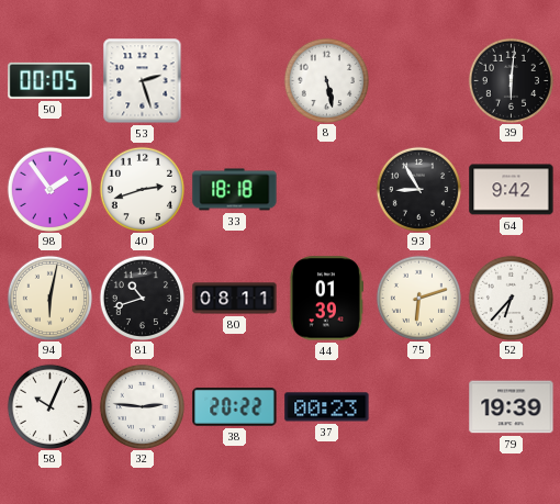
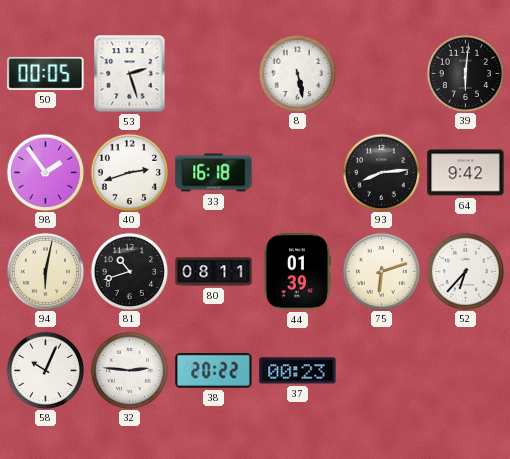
33: 18:18 -> 16:18
93: 8:55 -> 8:14
79: 19:39 -> none
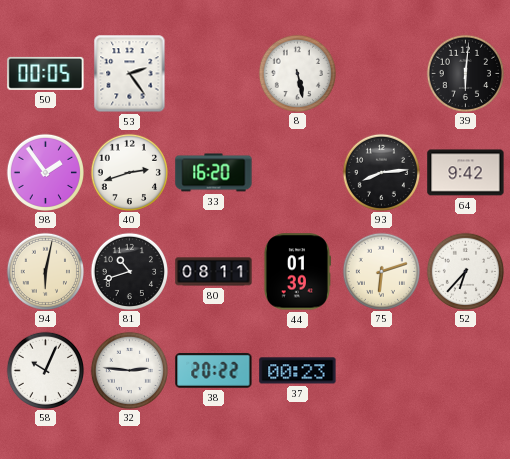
53: 2:27 -> 2:24
33: 16:18 -> 16:20
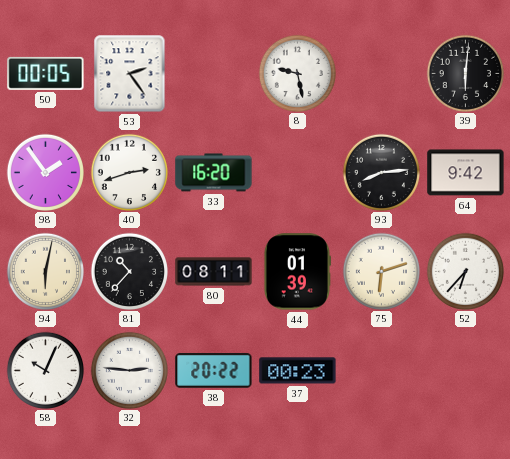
8: 5:28 -> 9:28
81: 10:42 -> 10:37
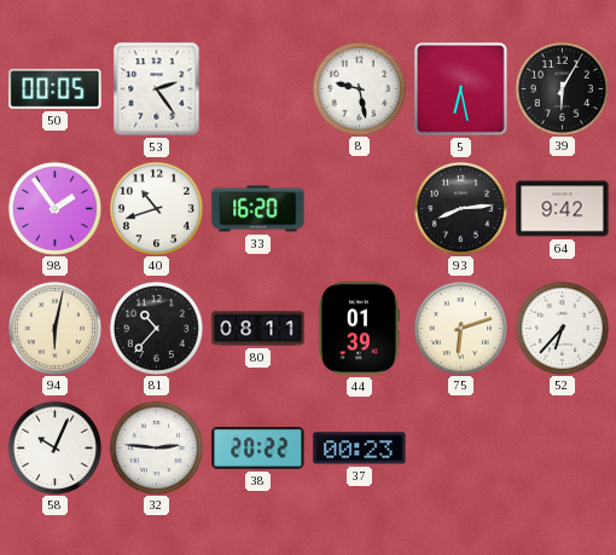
5: none -> 6:28
39: 6:01 -> 6:05
40: 2:42 -> 10:42
